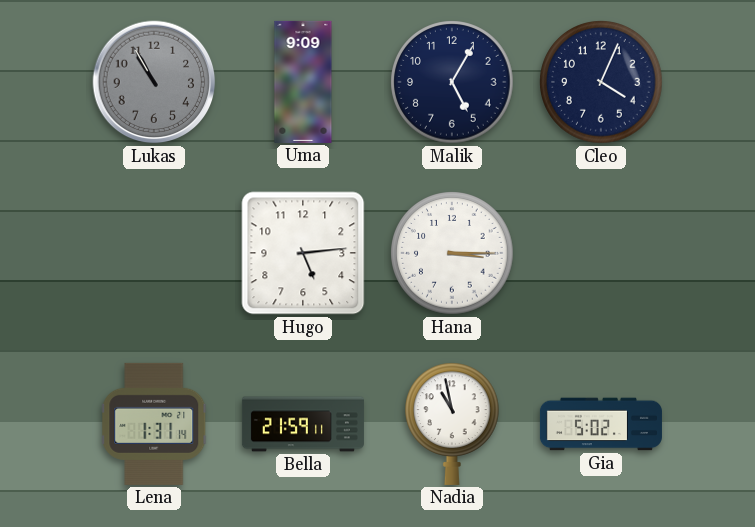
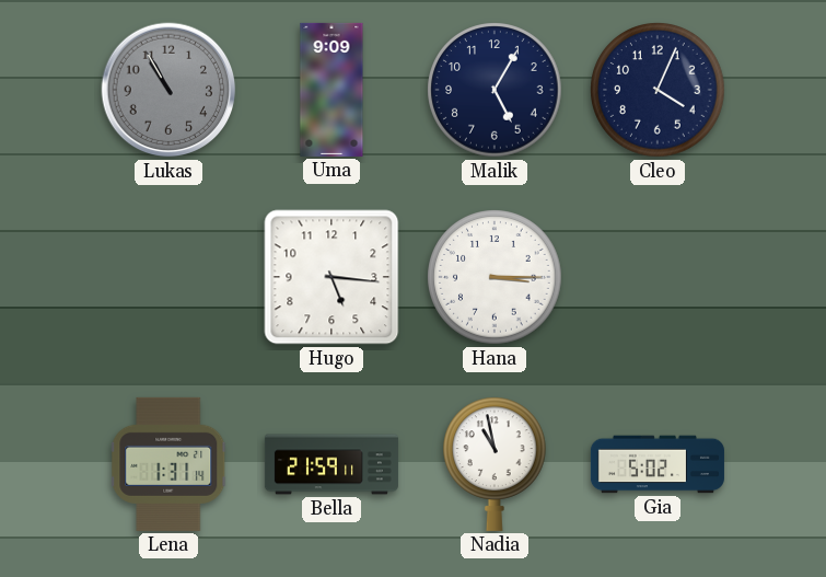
Hugo: 5:14 -> 5:16
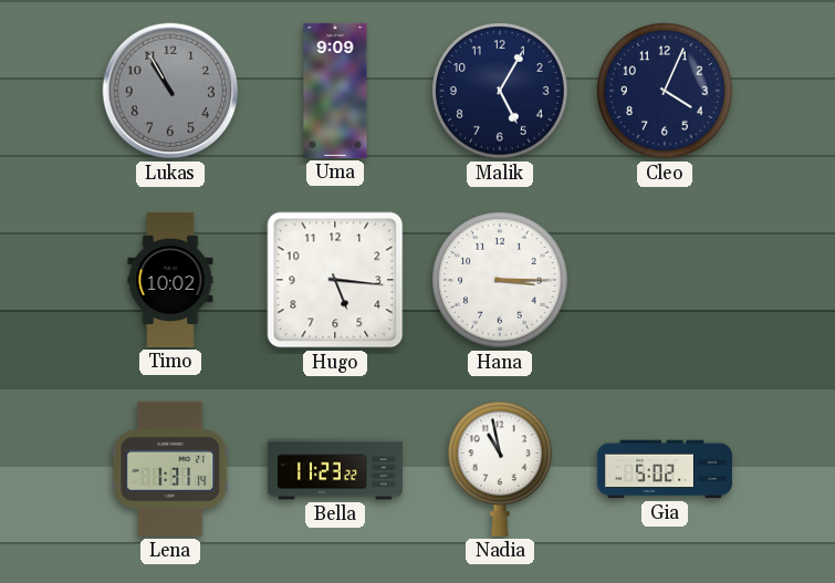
Timo: none -> 10:02
Bella: 21:59 -> 11:23
